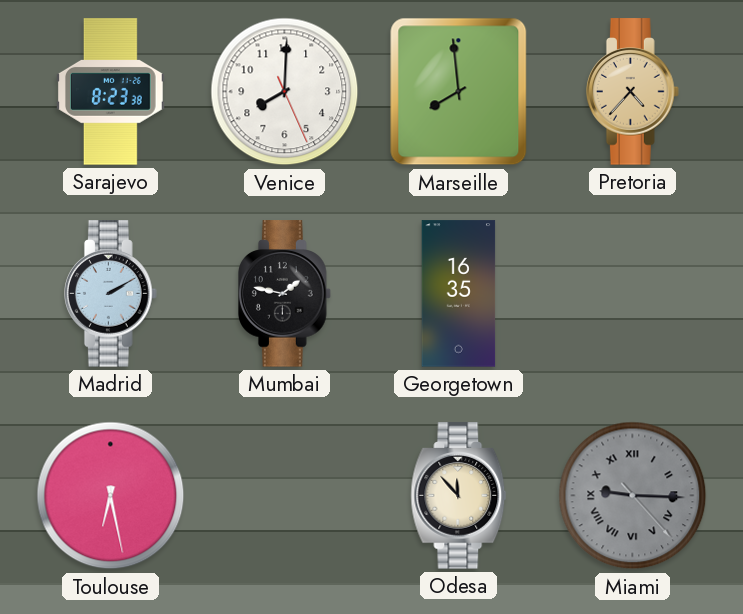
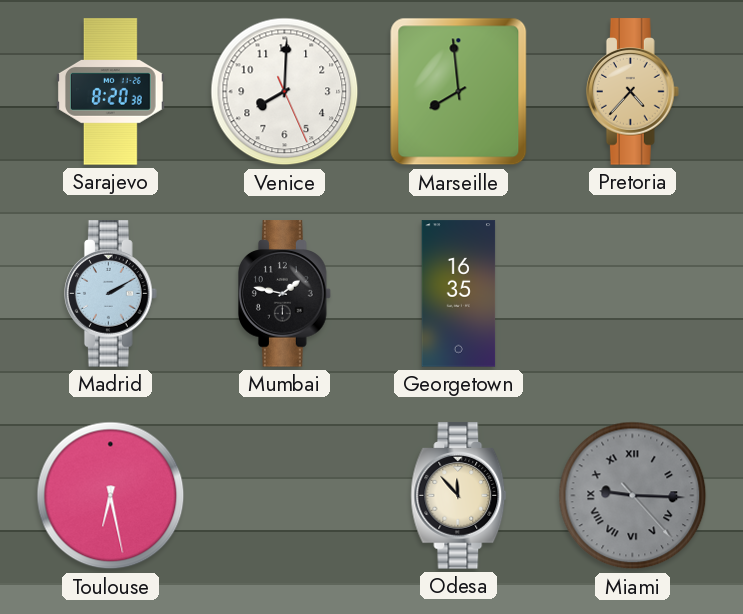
Sarajevo: 8:23 -> 8:20
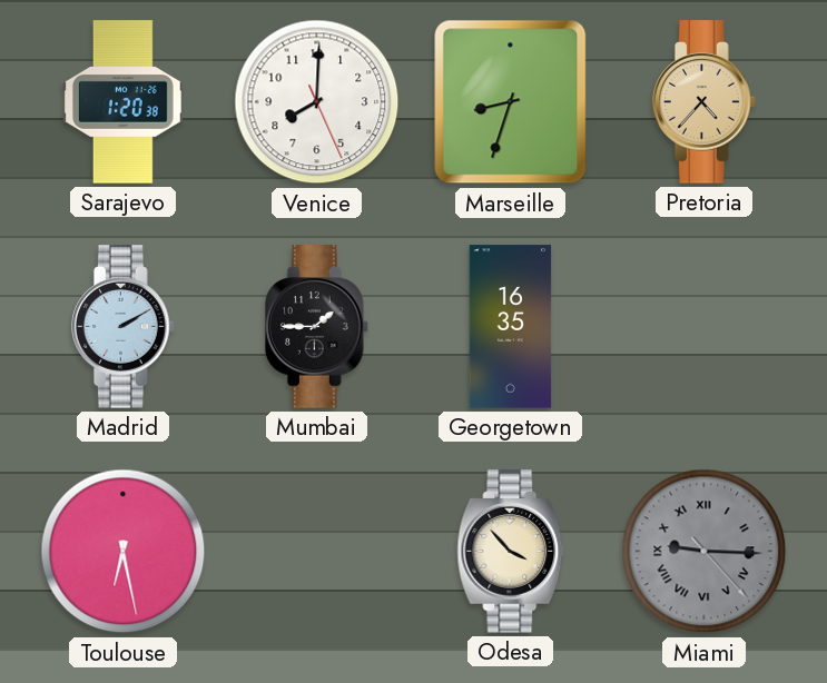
Sarajevo: 8:20 -> 1:20
Marseille: 7:59 -> 8:33
Mumbai: 1:47 -> 1:45
Odesa: 11:53 -> 3:53
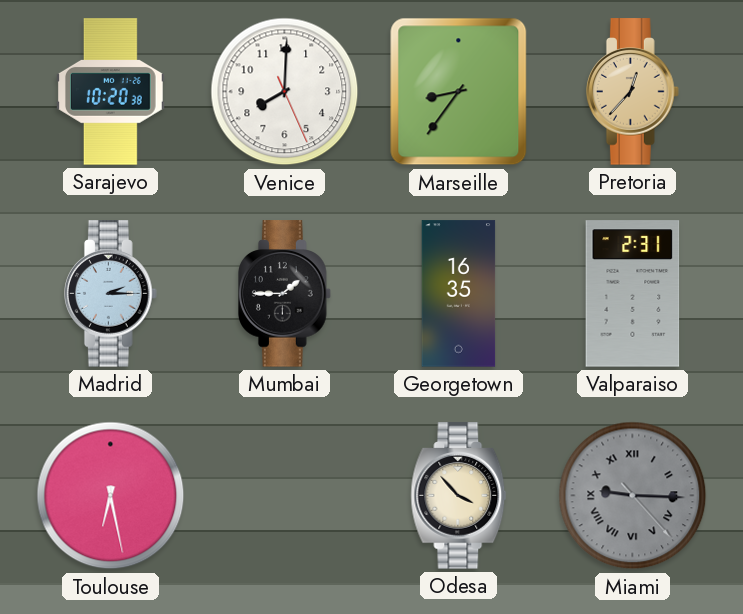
Sarajevo: 1:20 -> 10:20
Marseille: 8:33 -> 8:36
Pretoria: 4:37 -> 12:37
Madrid: 2:10 -> 2:15
Valparaiso: none -> 2:31
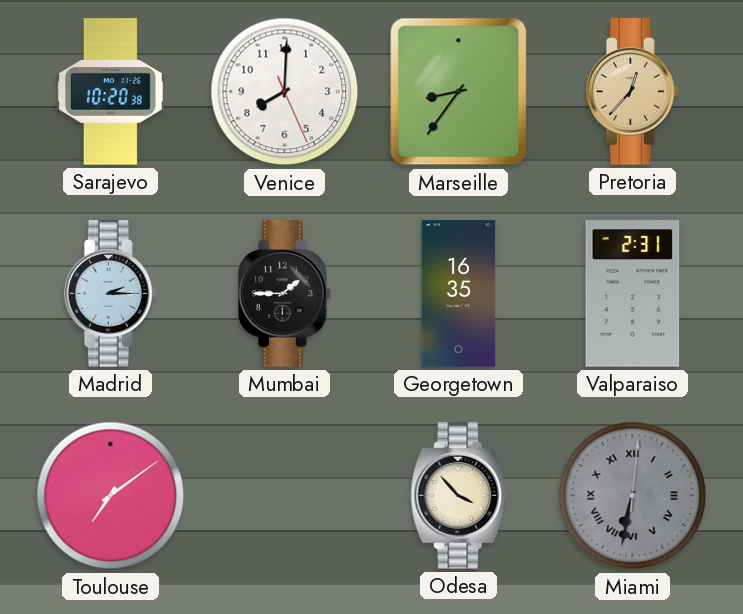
Toulouse: 6:28 -> 7:09
Miami: 9:15 -> 6:32
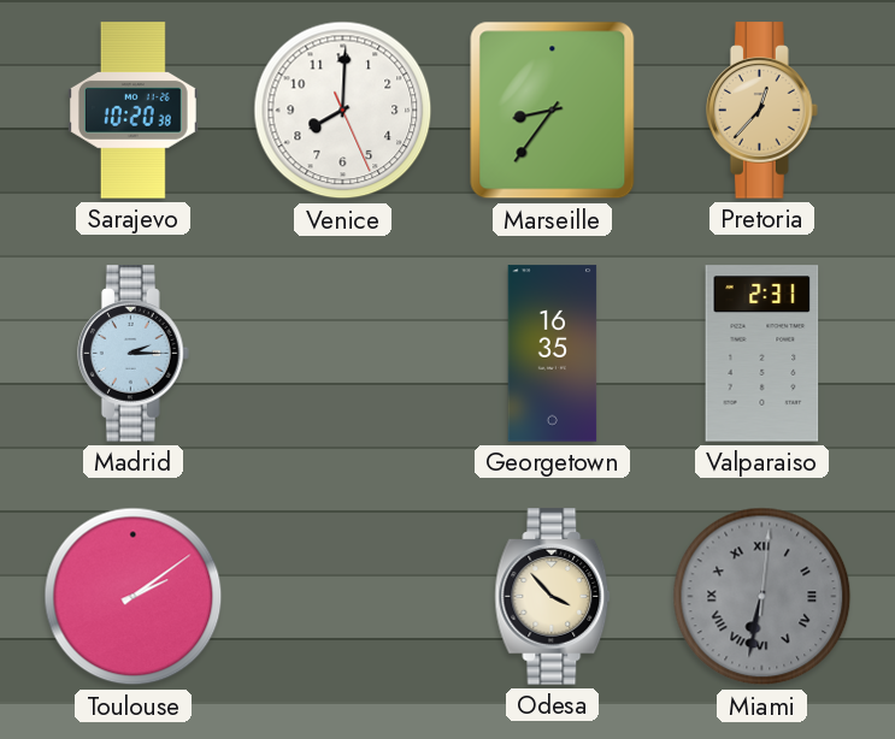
Mumbai: 1:45 -> none
Toulouse: 7:09 -> 2:09
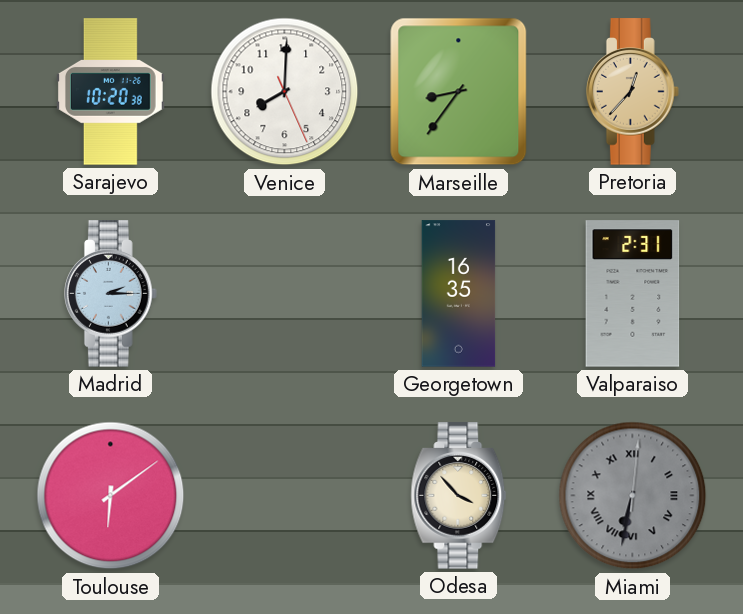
Toulouse: 2:09 -> 6:09
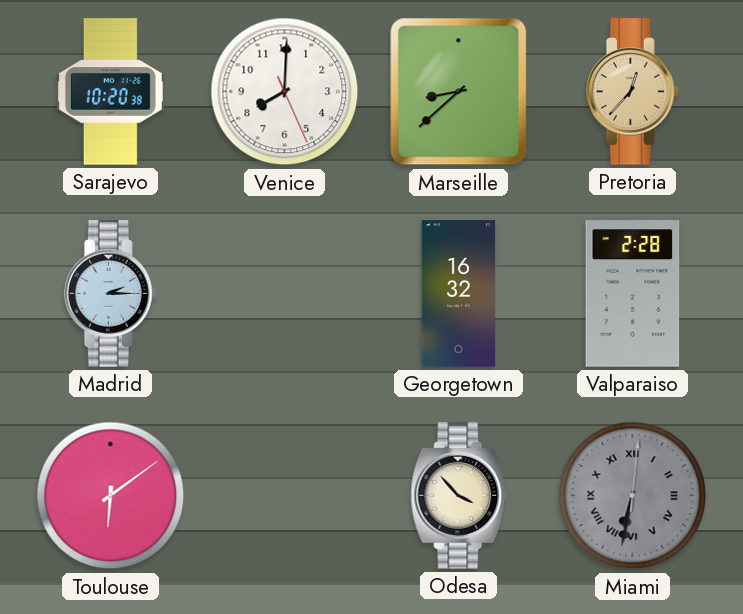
Marseille: 8:36 -> 8:38
Georgetown: 16:35 -> 16:32
Valparaiso: 2:31 -> 2:28
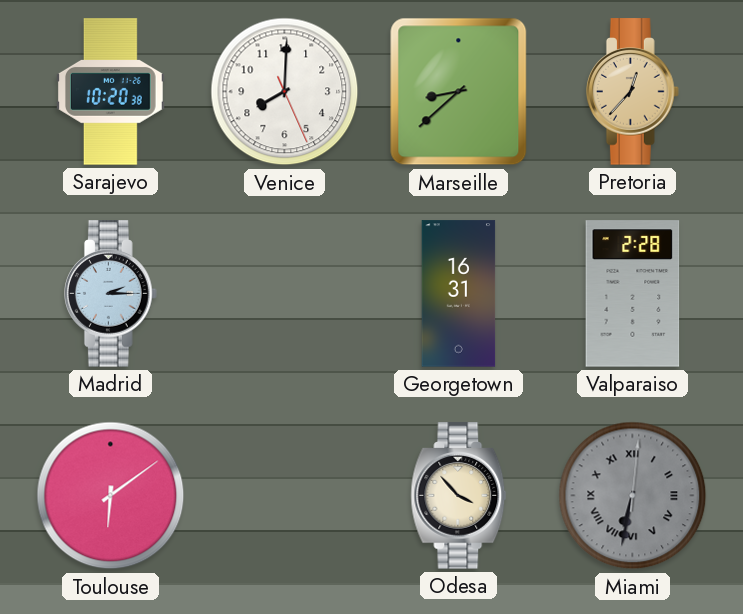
Georgetown: 16:32 -> 16:31
